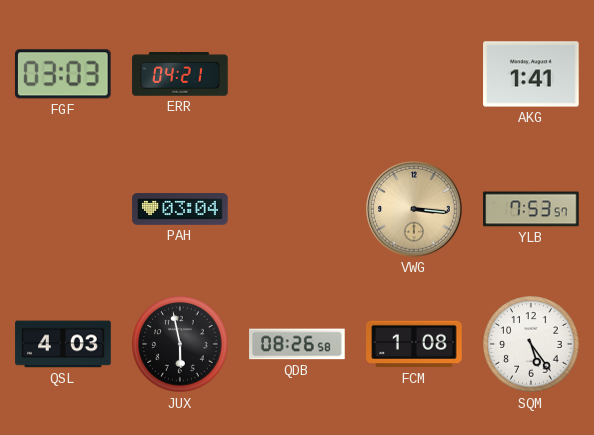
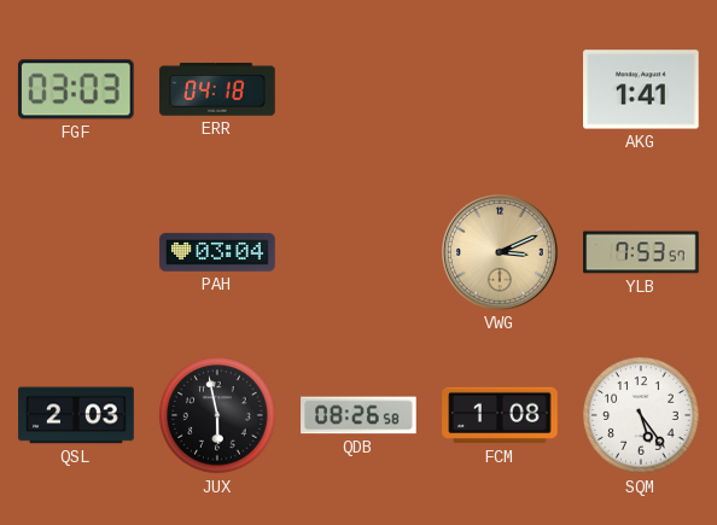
ERR: 04:21 -> 04:18
VWG: 3:16 -> 3:11
QSL: 4:03 -> 2:03
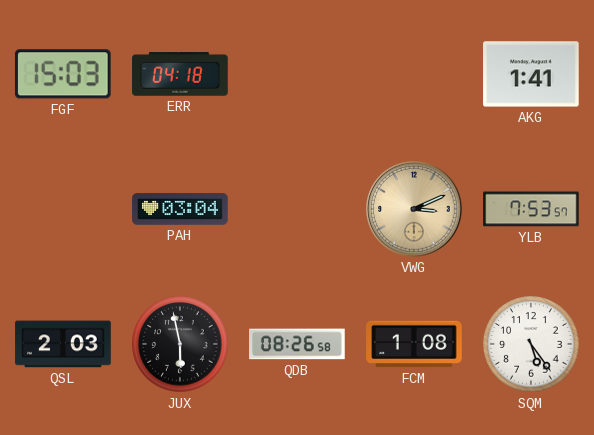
FGF: 03:03 -> 15:03
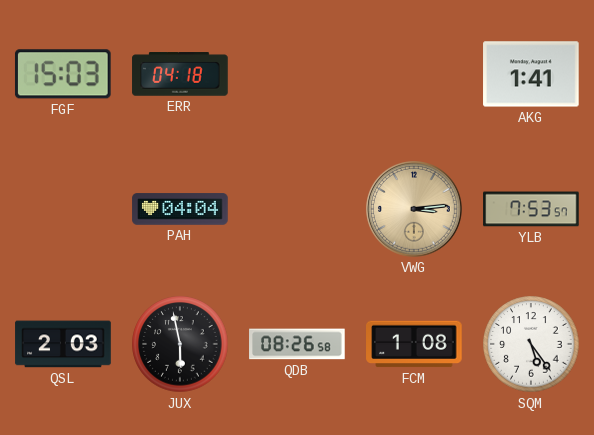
PAH: 03:04 -> 04:04
VWG: 3:11 -> 3:14
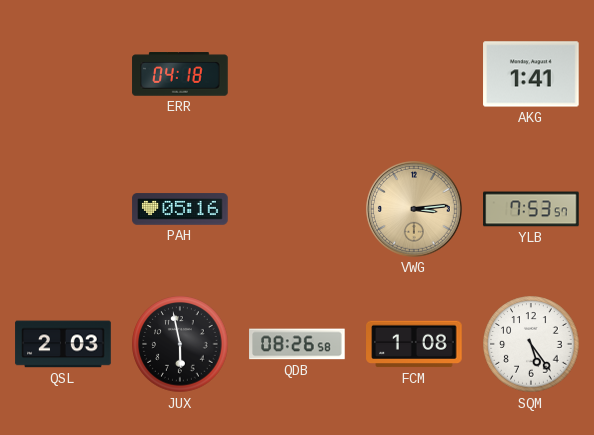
FGF: 15:03 -> none
PAH: 04:04 -> 05:16
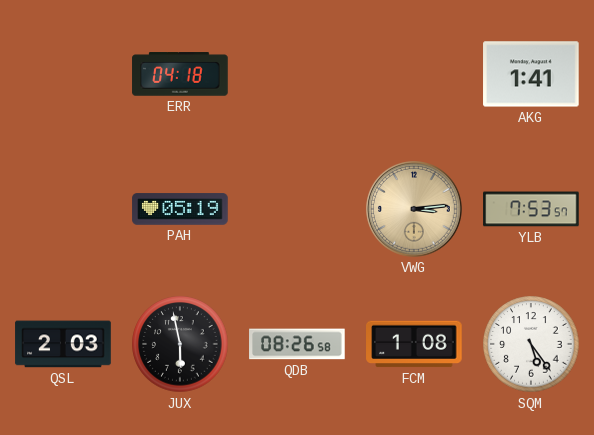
PAH: 05:16 -> 05:19
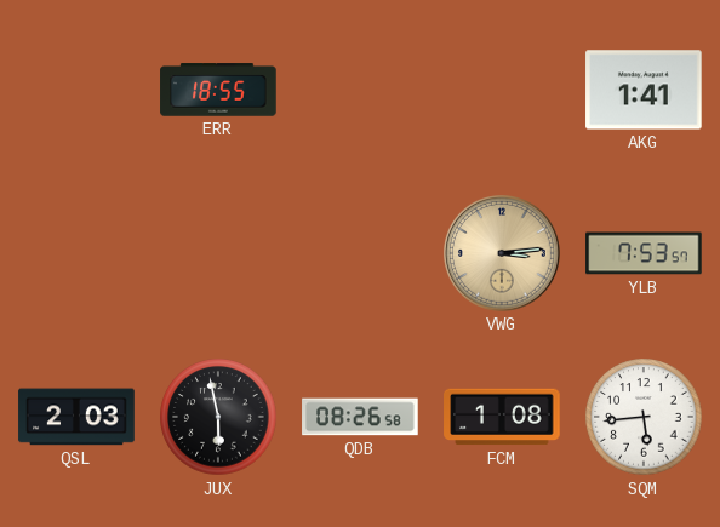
ERR: 04:18 -> 18:55
PAH: 05:19 -> none
SQM: 5:24 -> 5:44
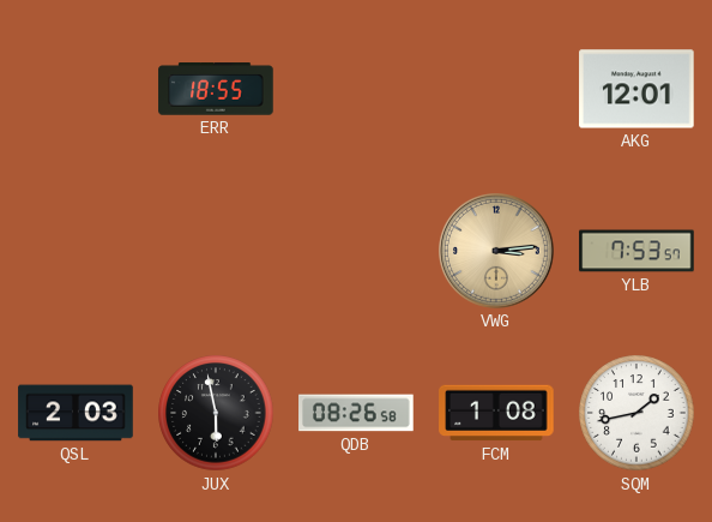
AKG: 1:41 -> 12:01
SQM: 5:44 -> 1:43
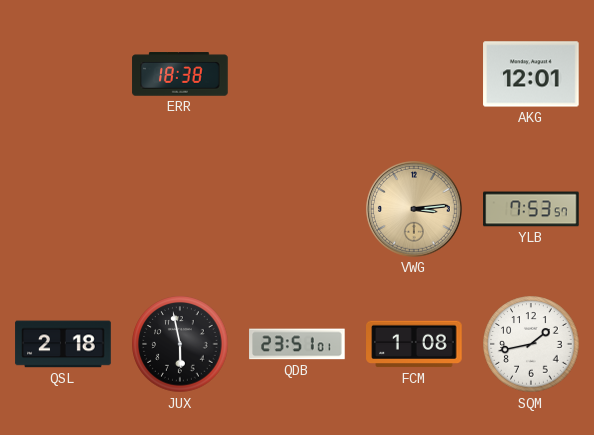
ERR: 18:55 -> 18:38
QSL: 2:03 -> 2:18
QDB: 08:26 -> 23:51
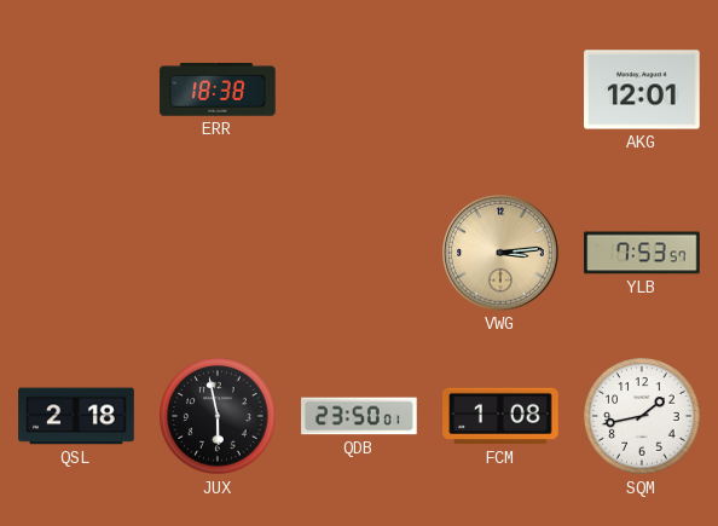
QDB: 23:51 -> 23:50
